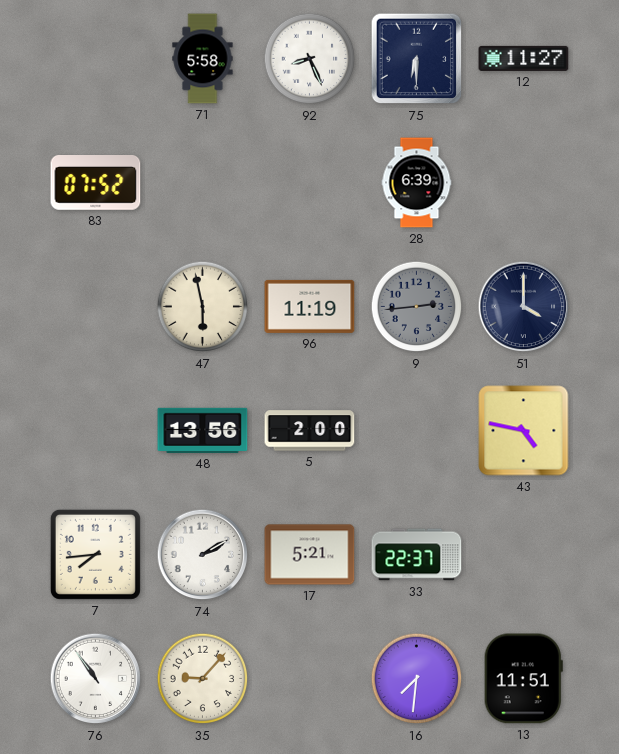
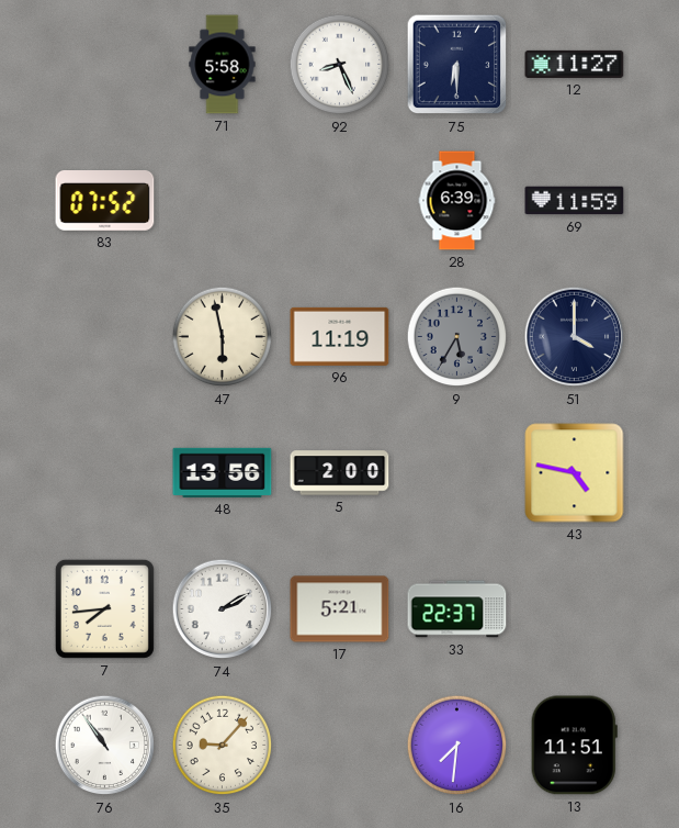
69: none -> 11:59
9: 2:44 -> 5:35
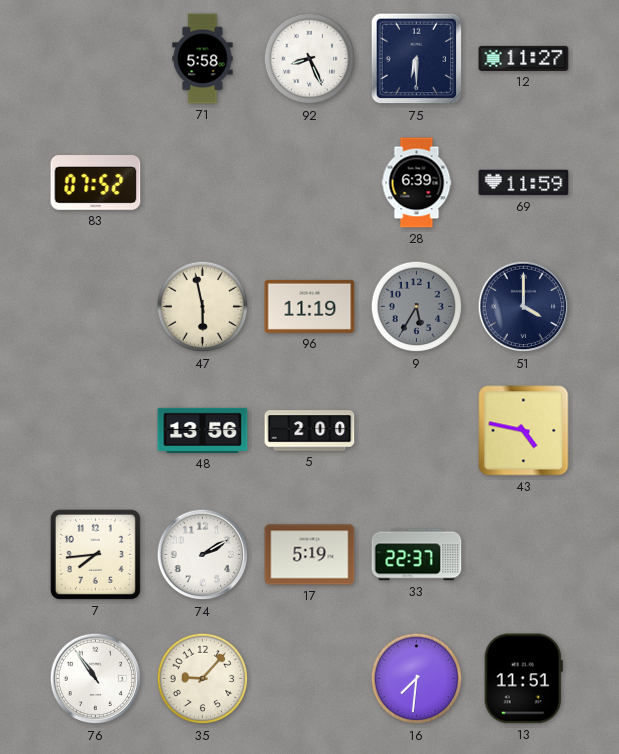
17: 5:21 -> 5:19
